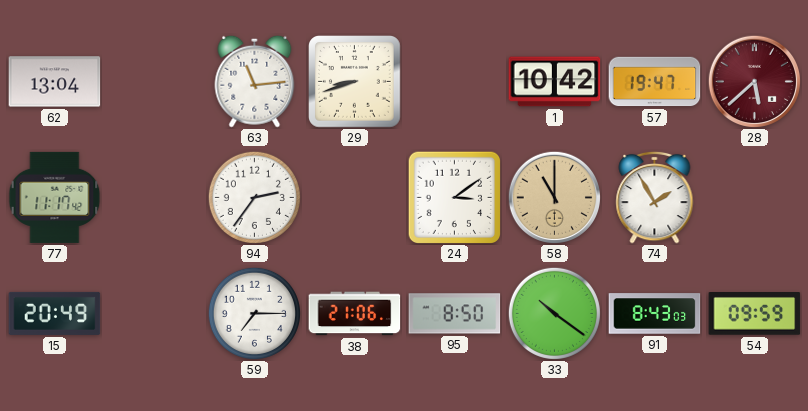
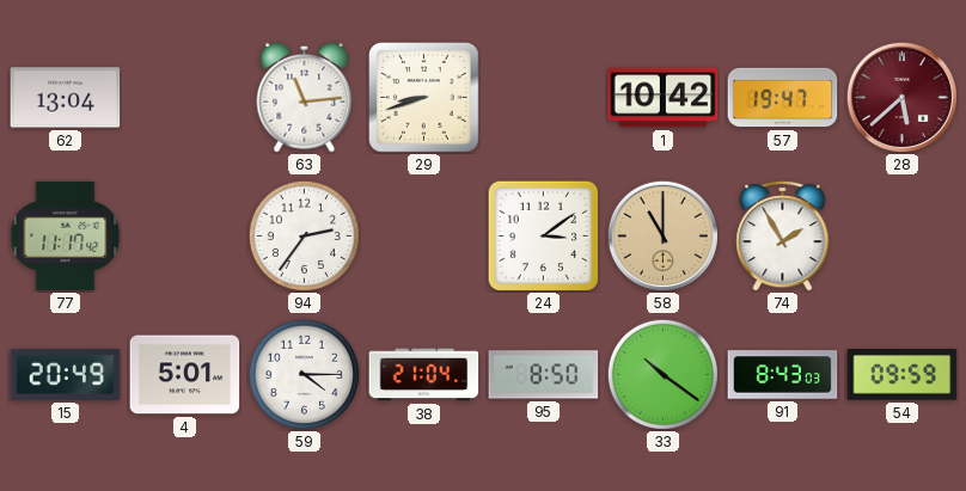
4: none -> 5:01
59: 7:15 -> 4:15
38: 21:06 -> 21:04
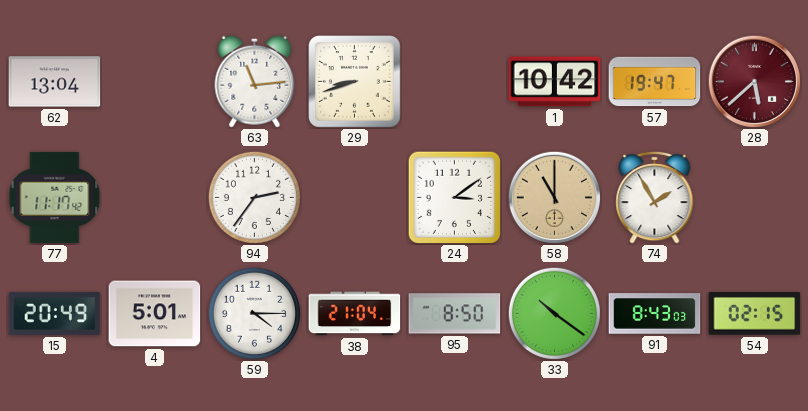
54: 09:59 -> 02:15
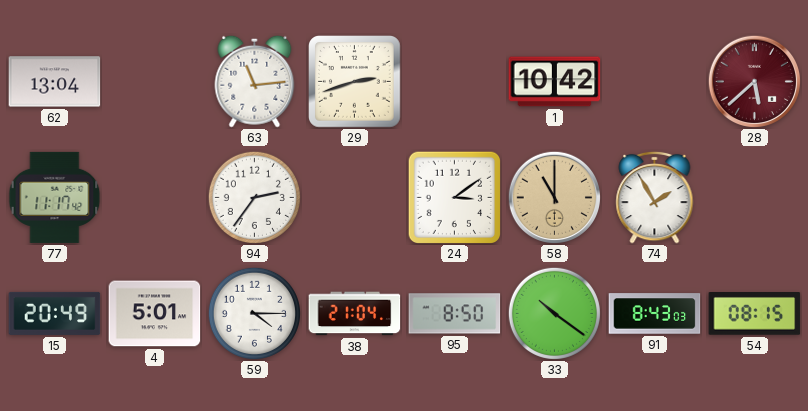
29: 8:42 -> 2:42
57: 19:47 -> none
54: 02:15 -> 08:15
